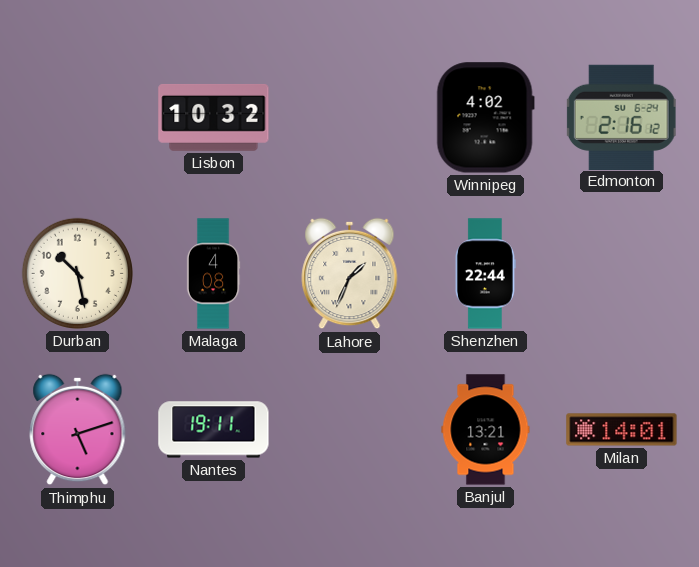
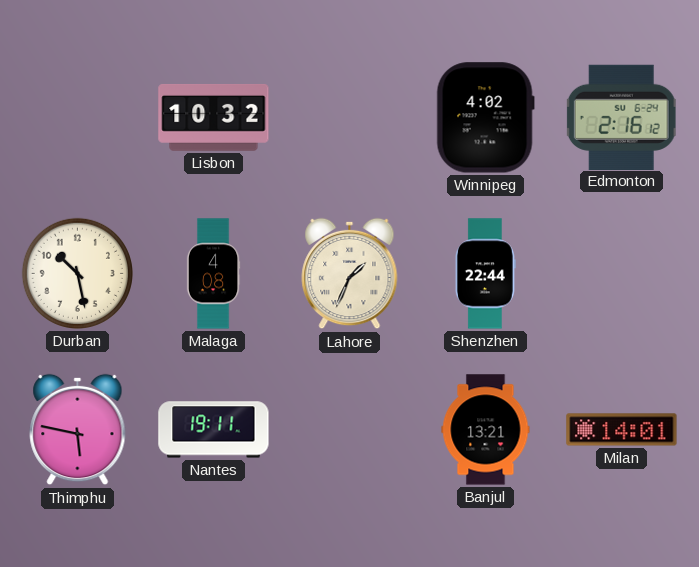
Thimphu: 5:12 -> 5:47
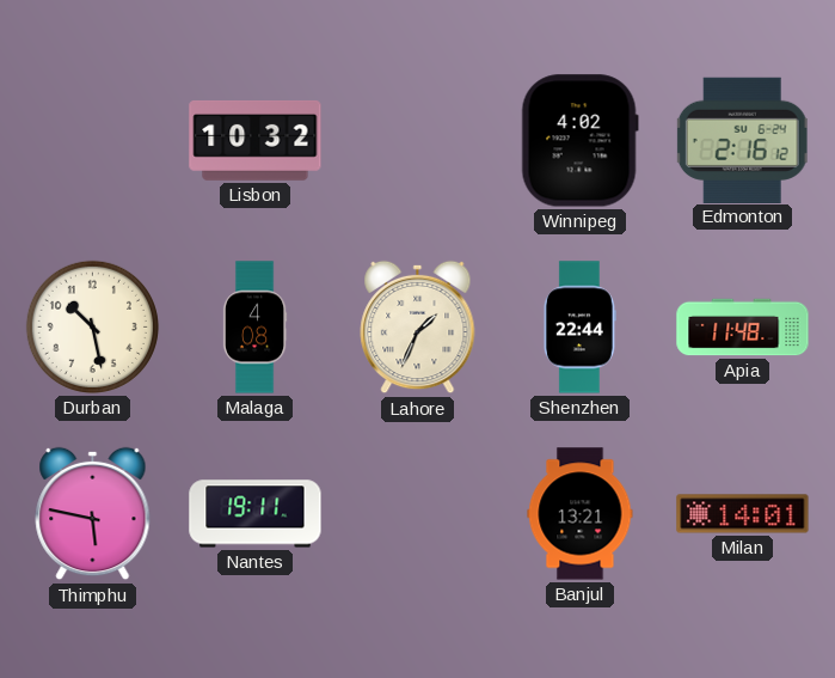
Apia: none -> 11:48
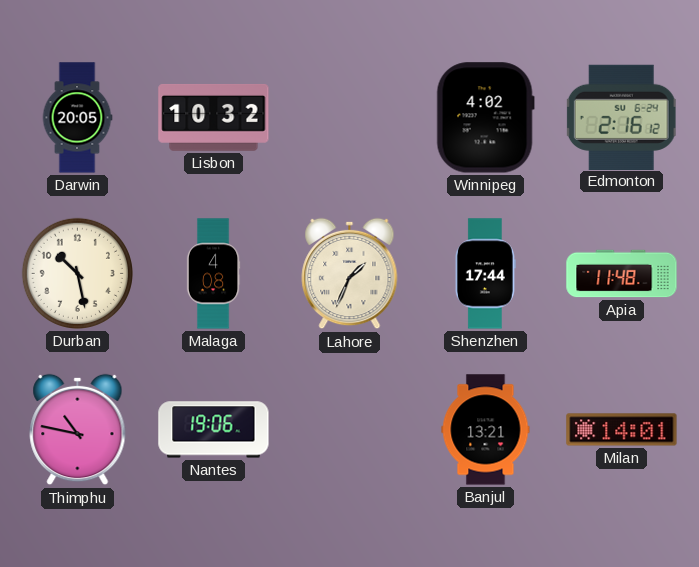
Darwin: none -> 20:05
Shenzhen: 22:44 -> 17:44
Thimphu: 5:47 -> 10:47
Nantes: 19:11 -> 19:06
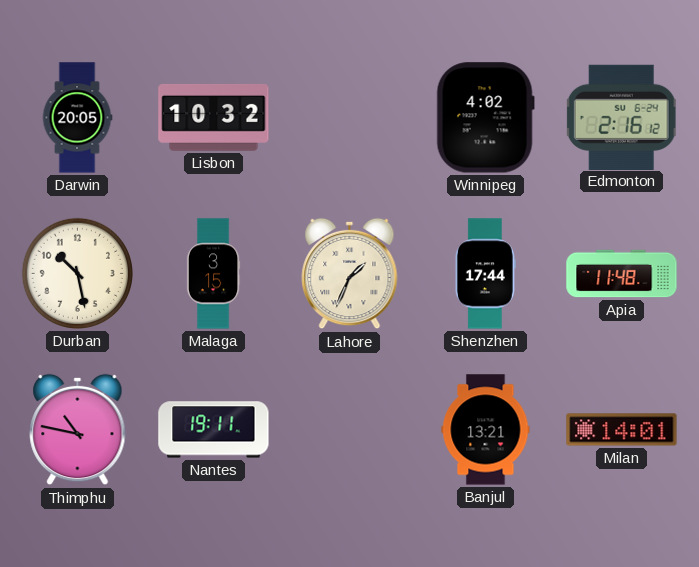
Malaga: 4:08 -> 3:15
Nantes: 19:06 -> 19:11
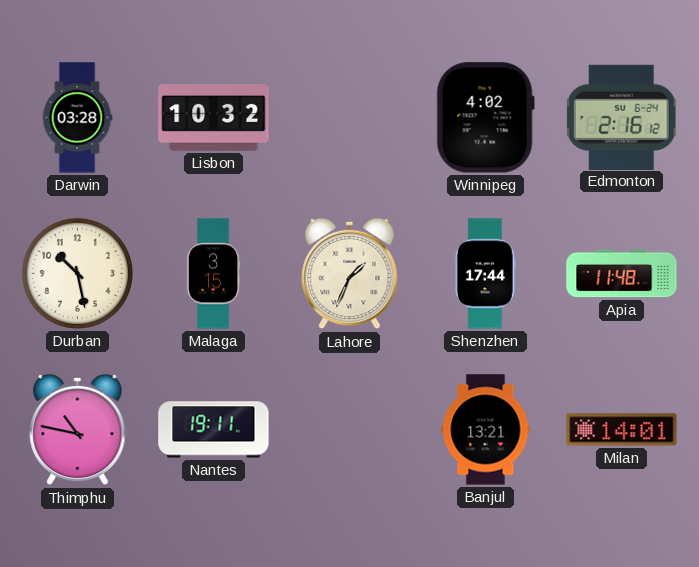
Darwin: 20:05 -> 03:28
